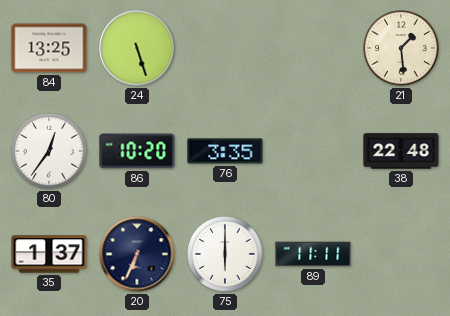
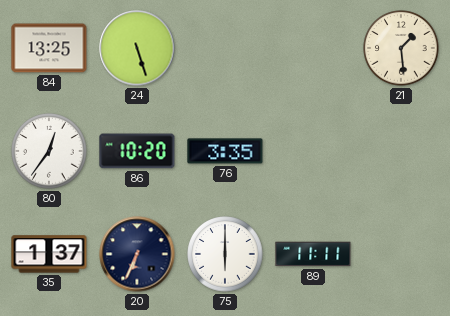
38: 22:48 -> none
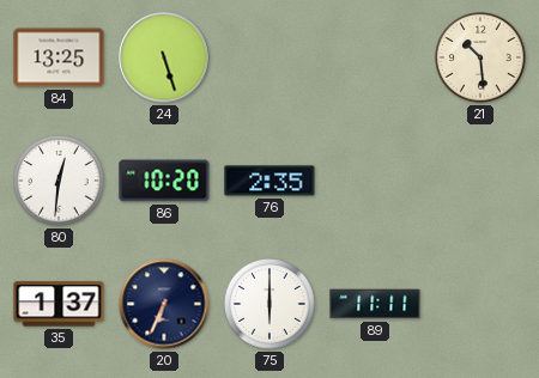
21: 1:29 -> 10:29
80: 12:36 -> 12:31
76: 3:35 -> 2:35
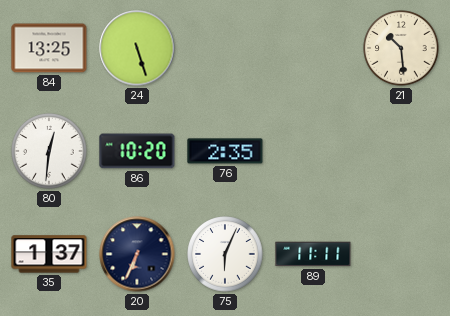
75: 6:00 -> 6:04
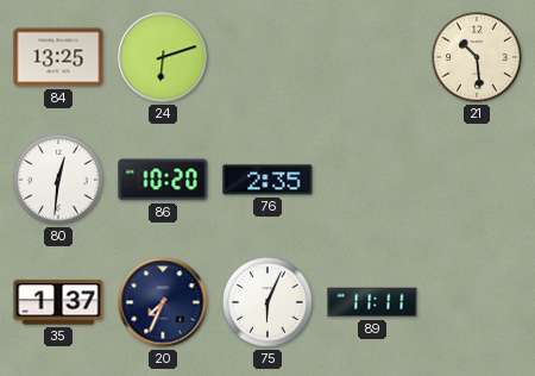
24: 5:27 -> 6:12
20: 6:34 -> 7:34
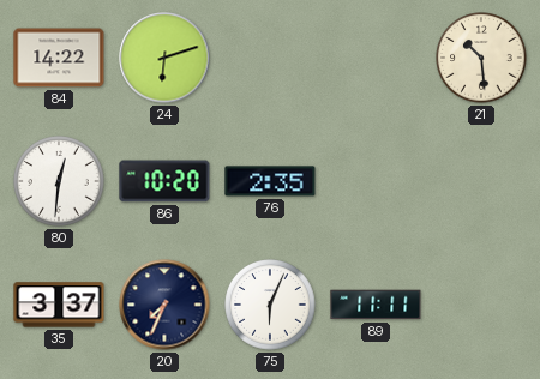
84: 13:25 -> 14:22
35: 1:37 -> 3:37
